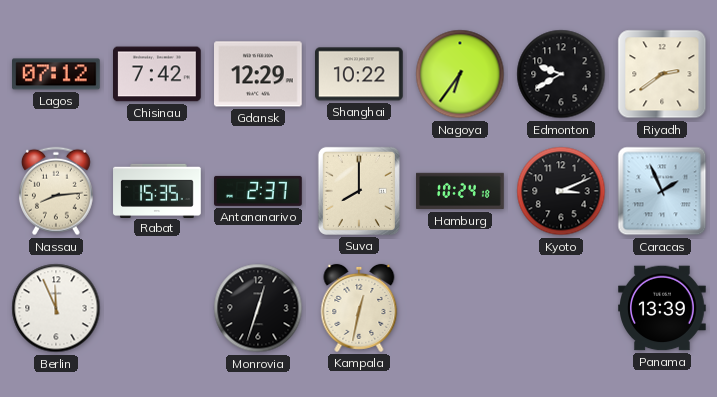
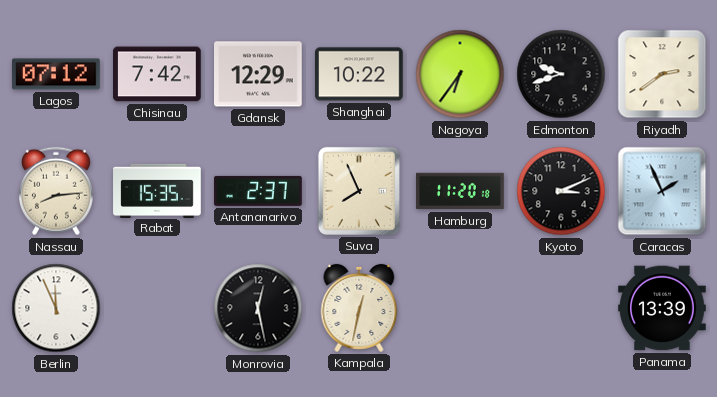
Edmonton: 9:40 -> 9:42
Suva: 8:00 -> 7:56
Hamburg: 10:24 -> 11:20
Monrovia: 12:33 -> 12:28
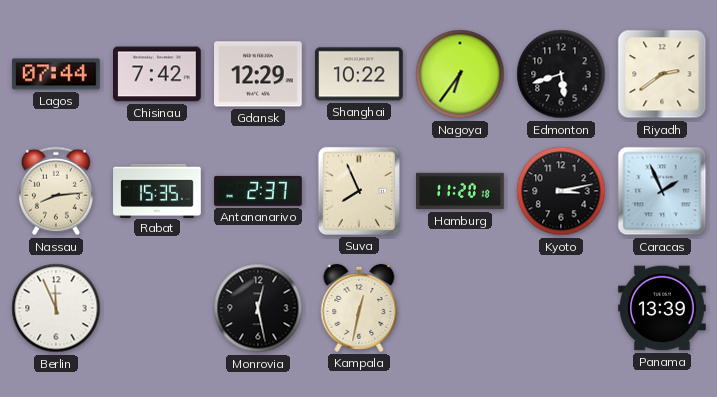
Lagos: 07:12 -> 07:44
Edmonton: 9:42 -> 5:42
Kyoto: 3:11 -> 3:13
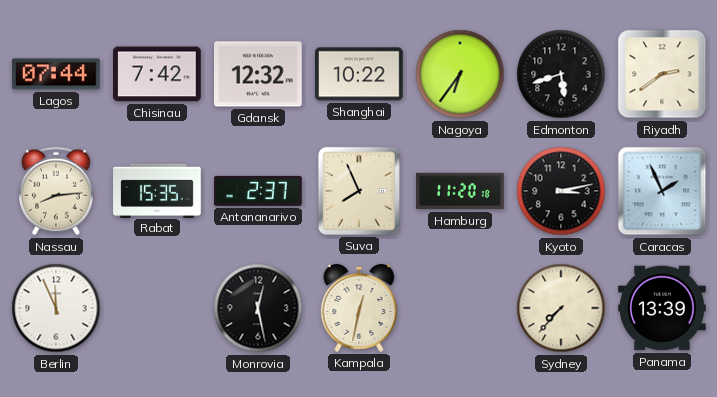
Gdansk: 12:29 -> 12:32
Sydney: none -> 7:37
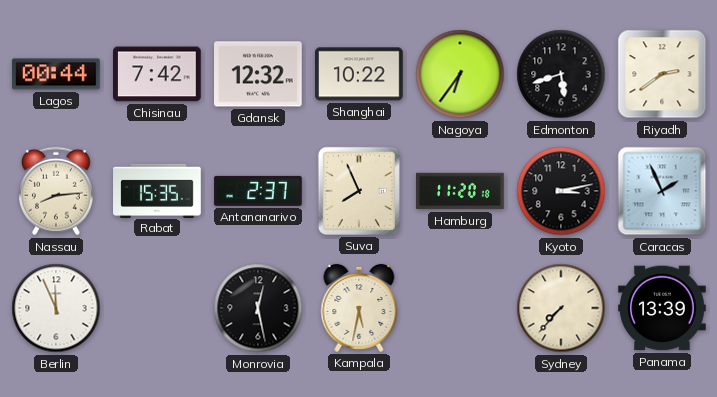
Lagos: 07:44 -> 00:44
Kampala: 12:32 -> 5:32
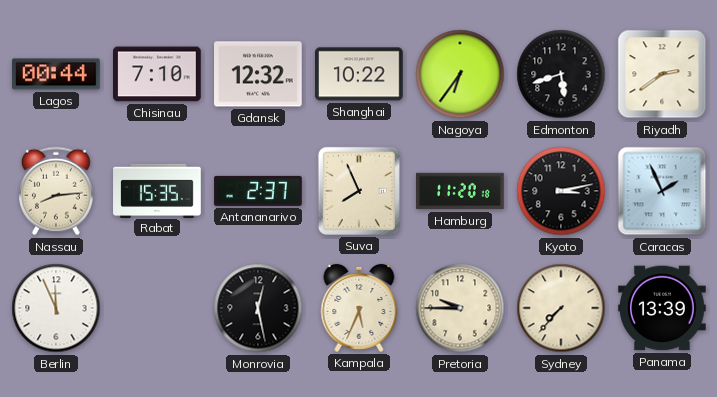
Chisinau: 7:42 -> 7:10
Kampala: 5:32 -> 5:34
Pretoria: none -> 9:45
